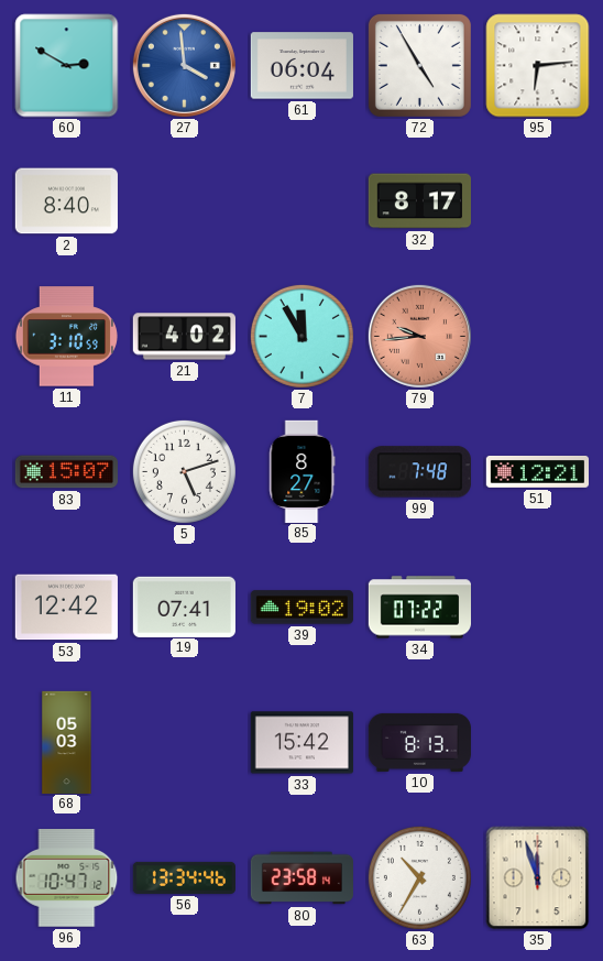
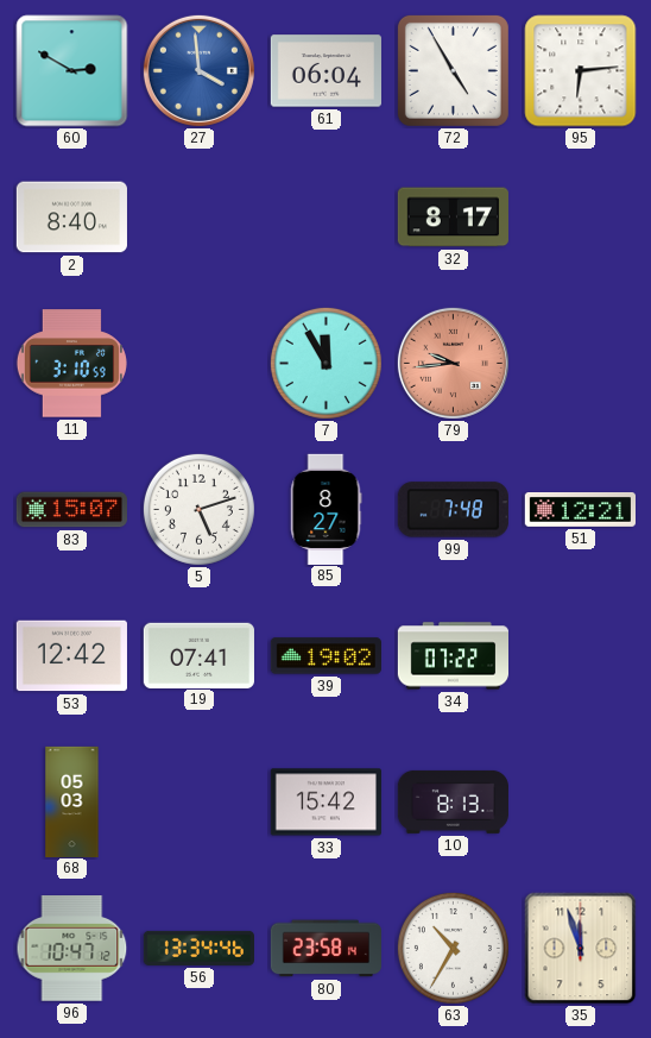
21: 4:02 -> none
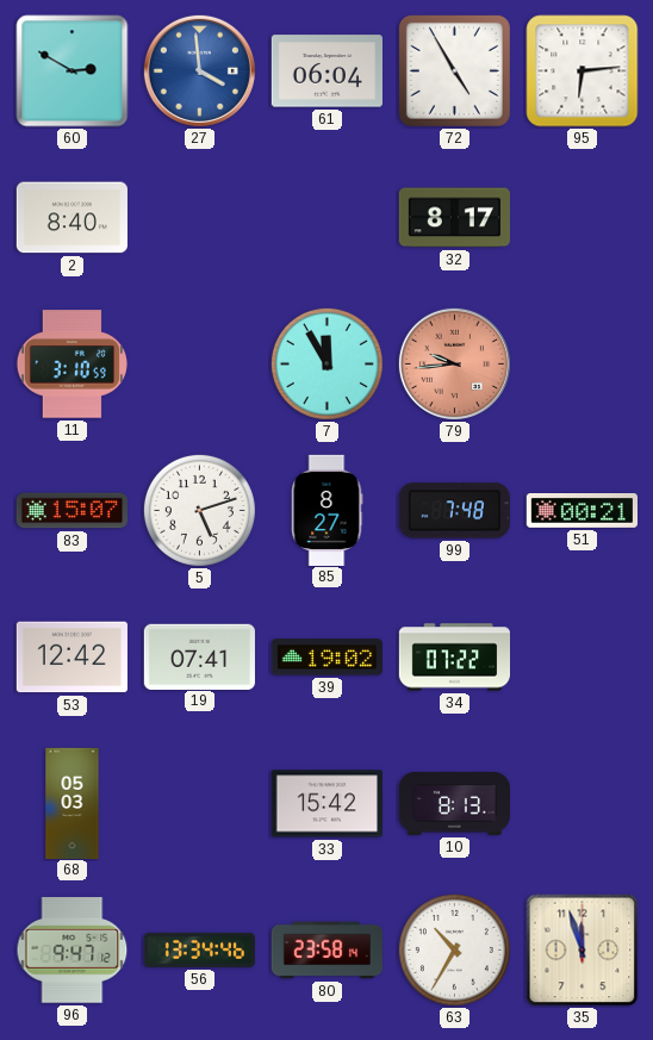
51: 12:21 -> 00:21
96: 10:47 -> 9:47
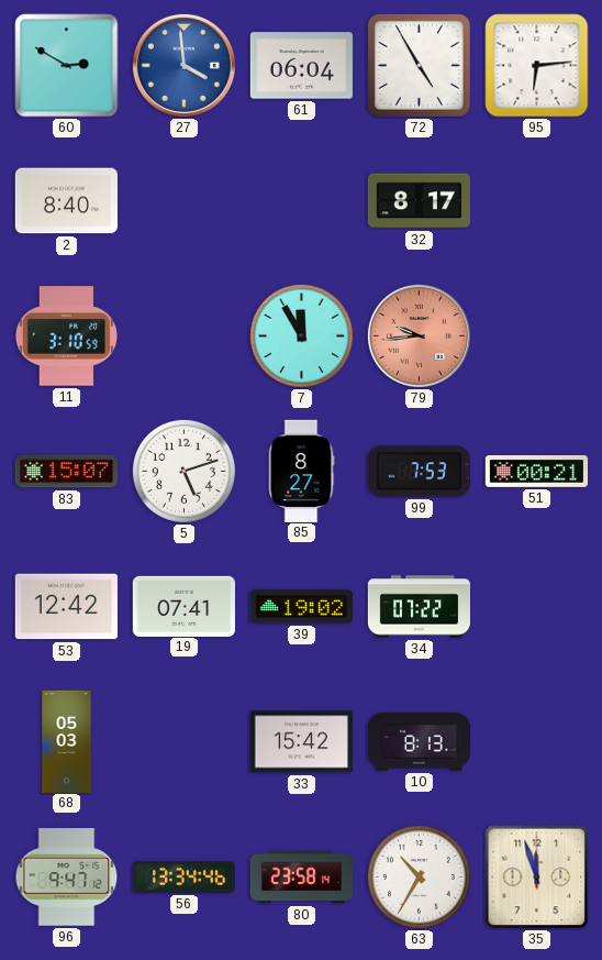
99: 7:48 -> 7:53
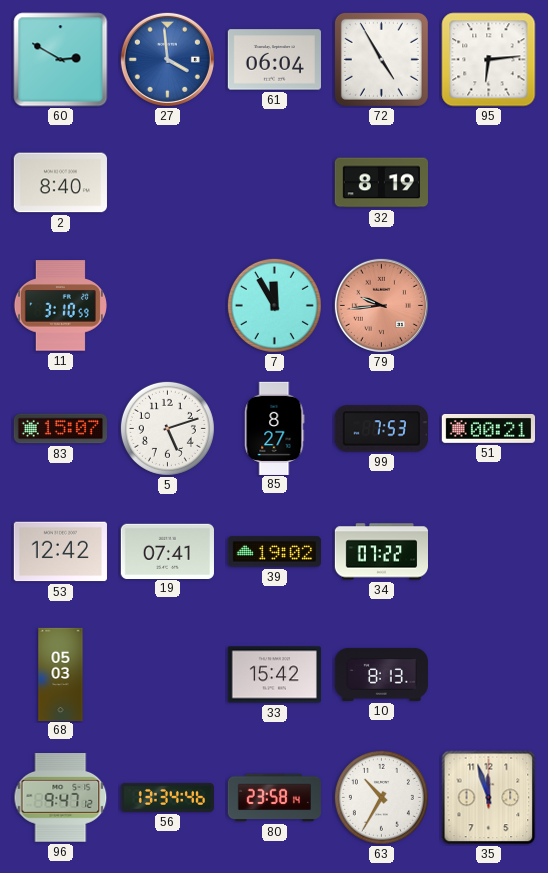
32: 8:17 -> 8:19
